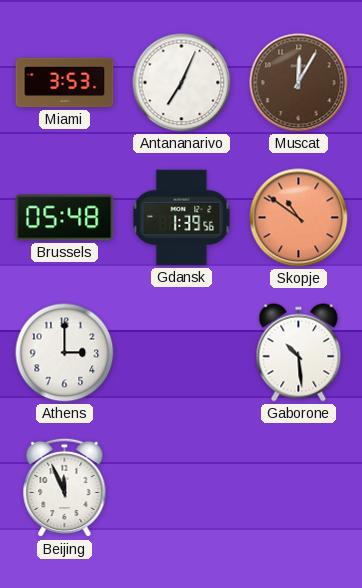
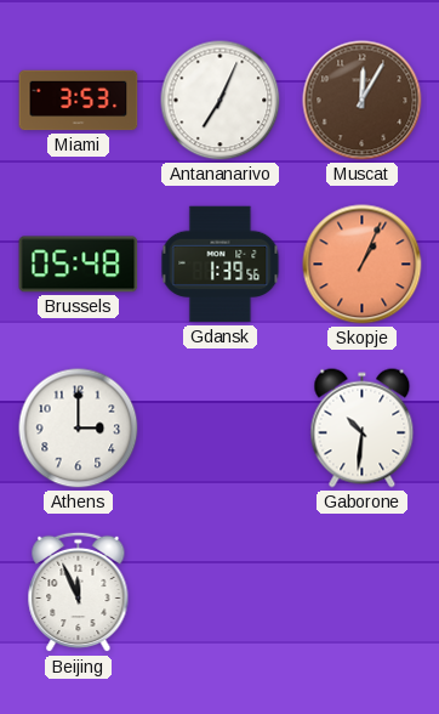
Skopje: 10:51 -> 1:04
Gaborone: 10:29 -> 10:31
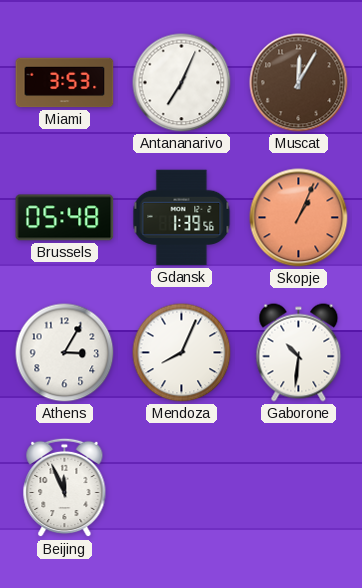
Athens: 3:00 -> 3:05
Mendoza: none -> 8:04
